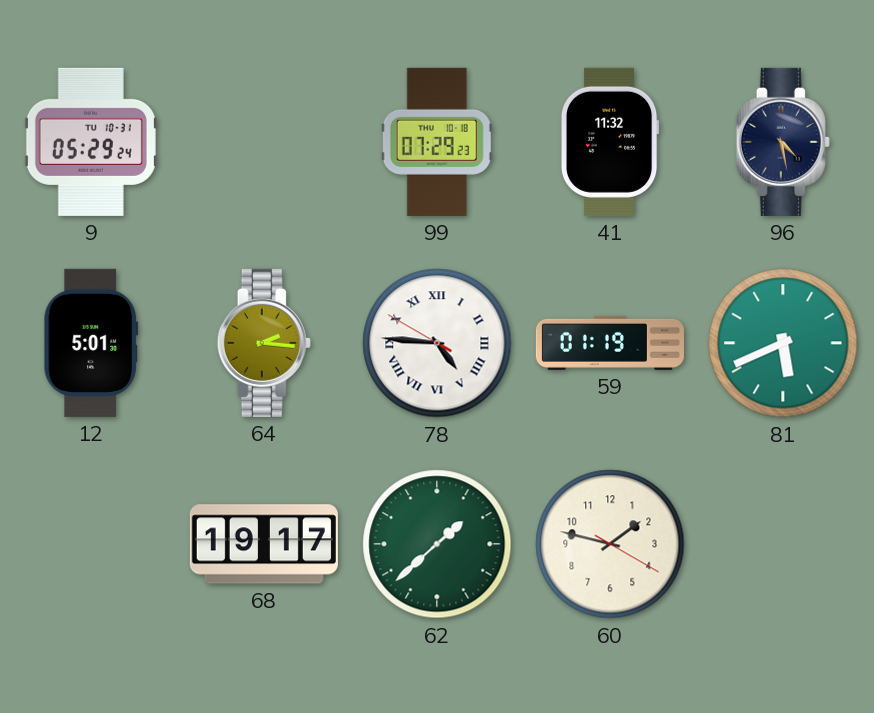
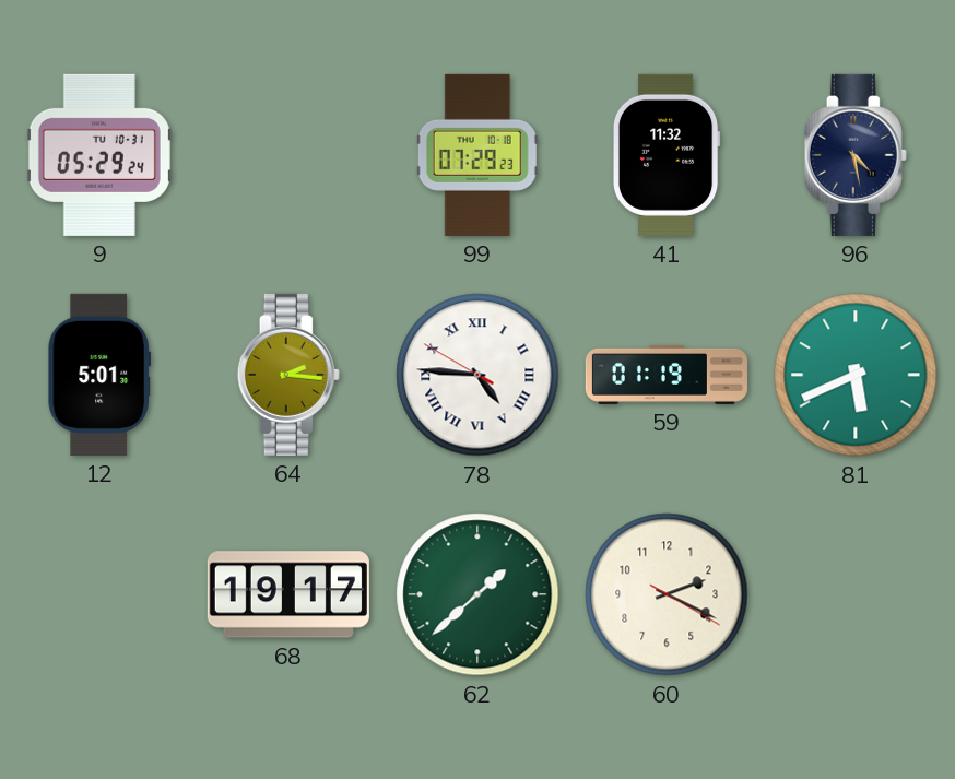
60: 1:47 -> 2:19
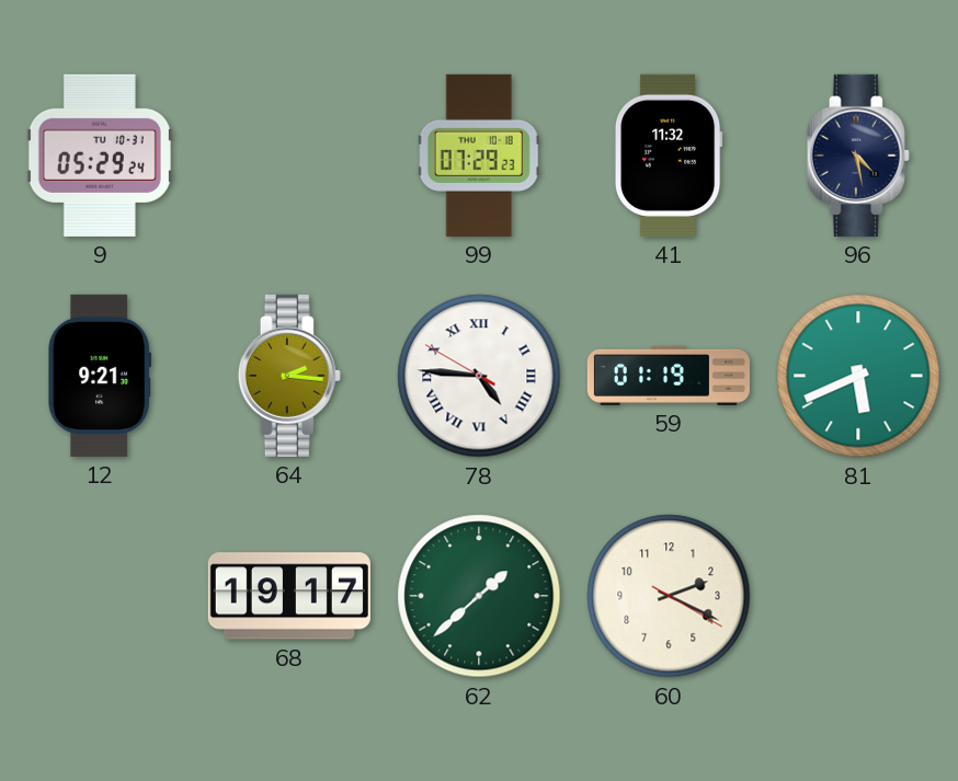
12: 5:01 -> 9:21
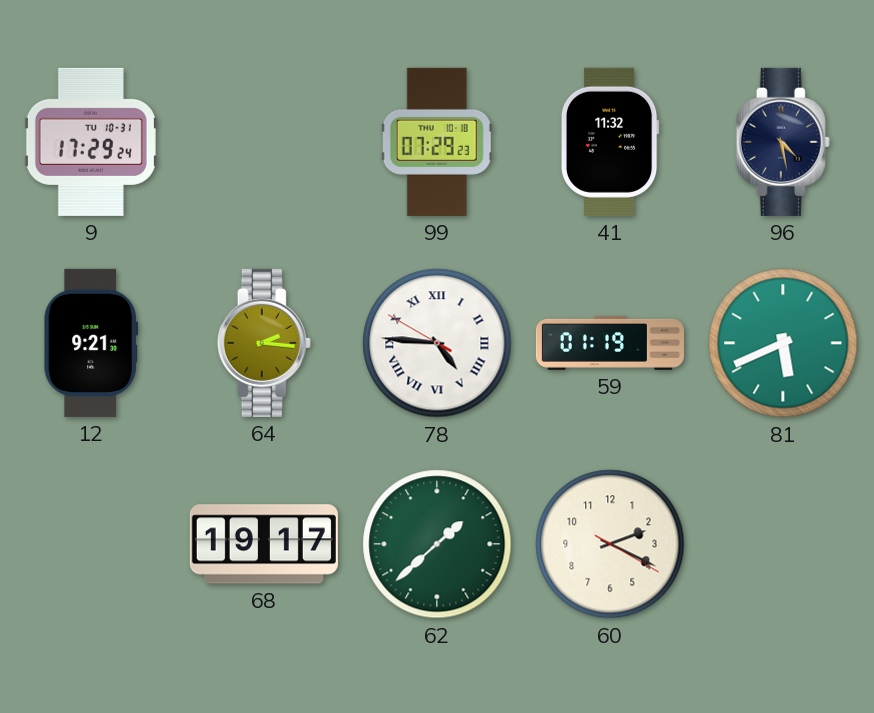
9: 05:29 -> 17:29
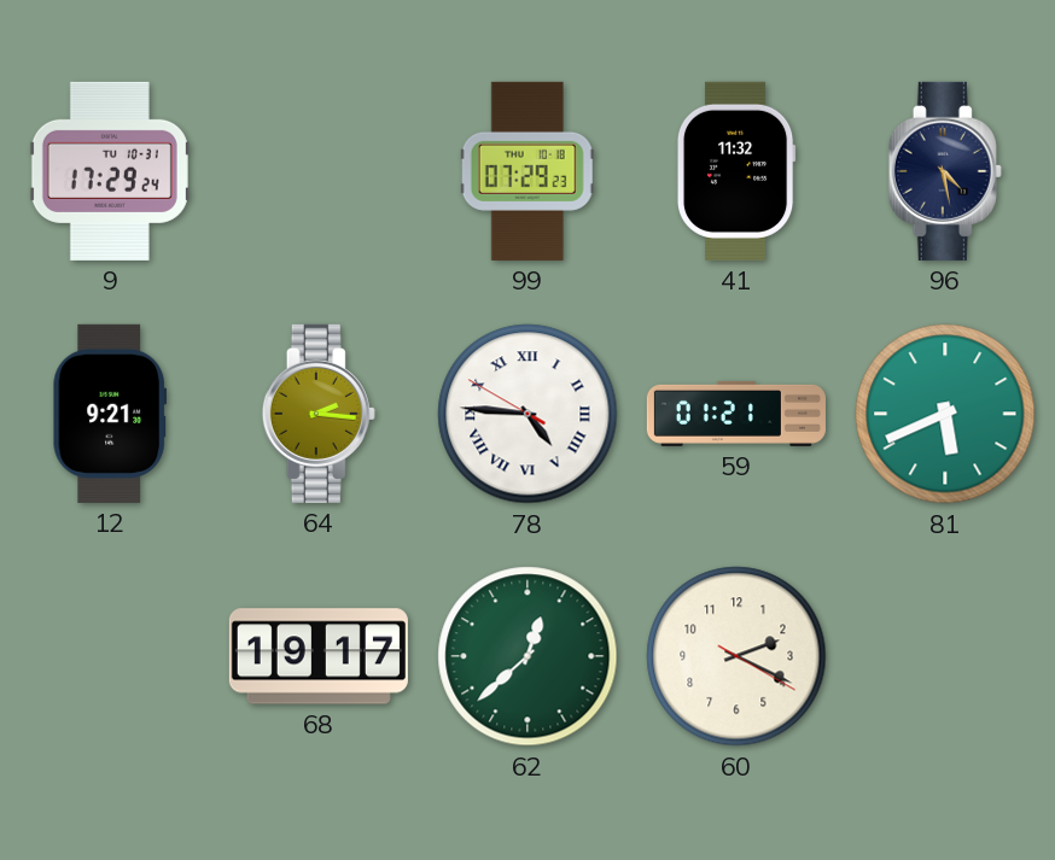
59: 01:19 -> 01:21
62: 1:38 -> 12:38
